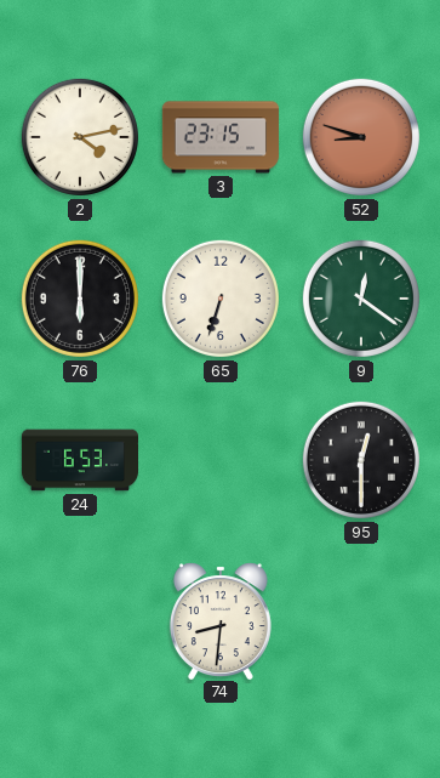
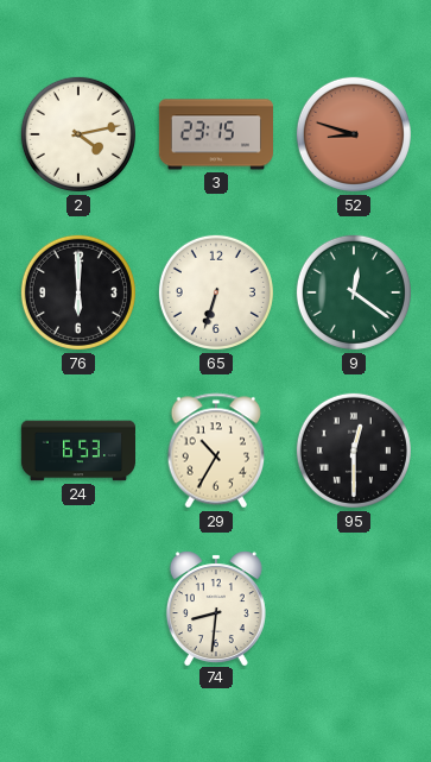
29: none -> 10:35
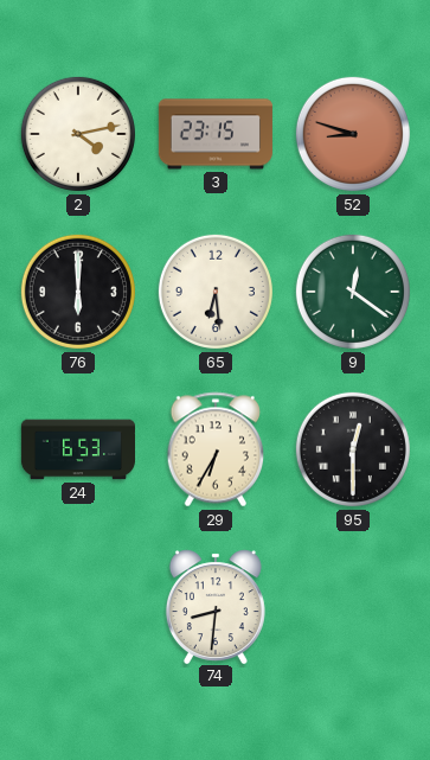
65: 6:33 -> 6:29
29: 10:35 -> 6:35
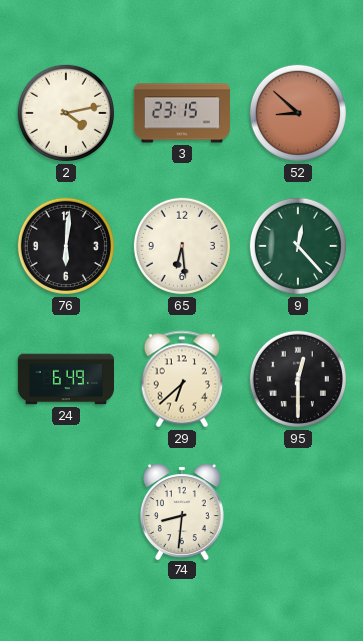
52: 8:48 -> 8:52
76: 6:00 -> 6:01
9: 12:21 -> 12:23
24: 6:53 -> 6:49
29: 6:35 -> 6:38
